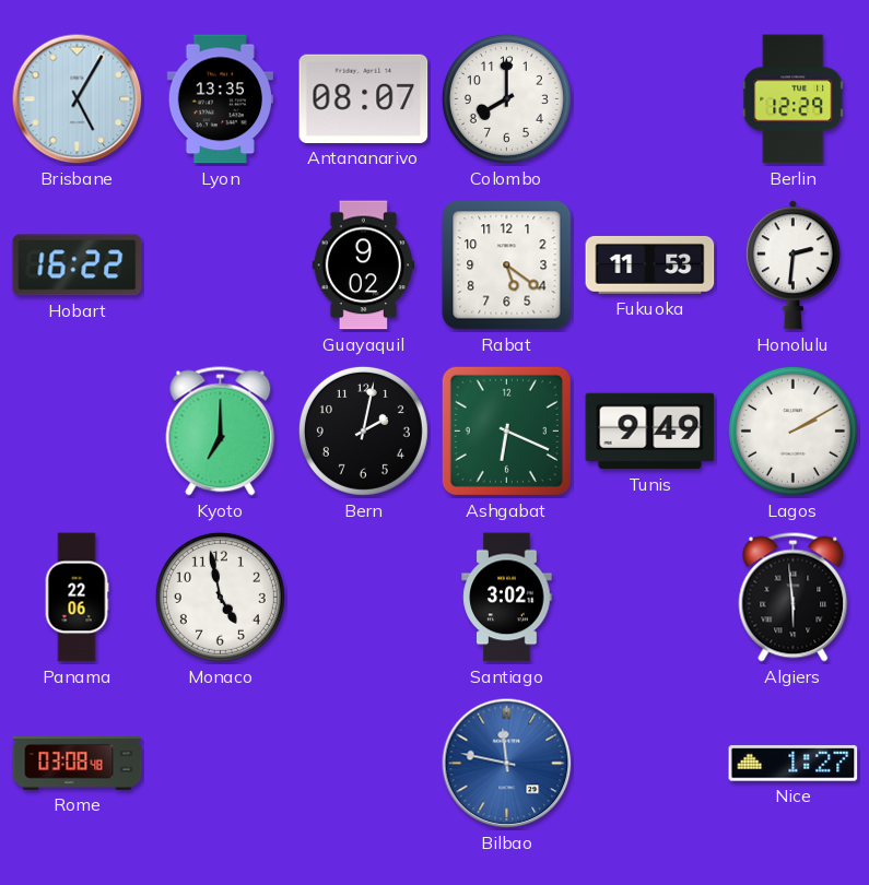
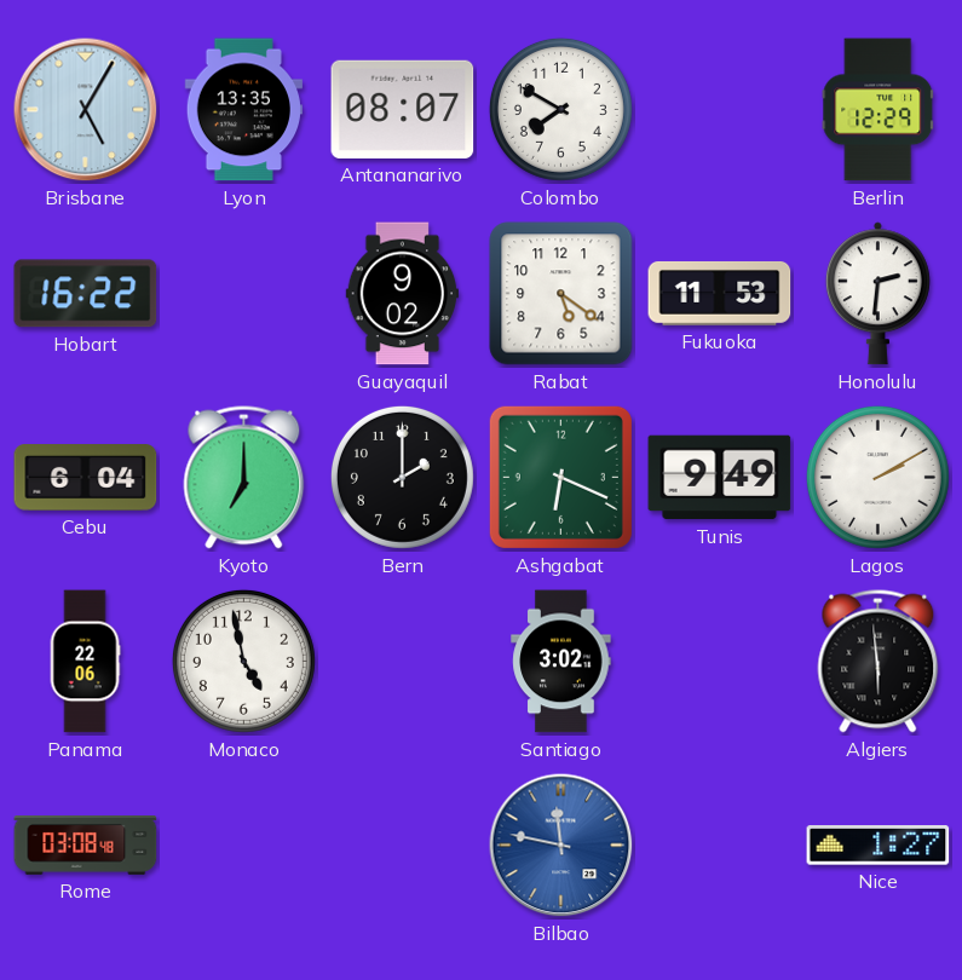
Colombo: 8:00 -> 7:50
Cebu: none -> 6:04
Bern: 2:02 -> 2:00
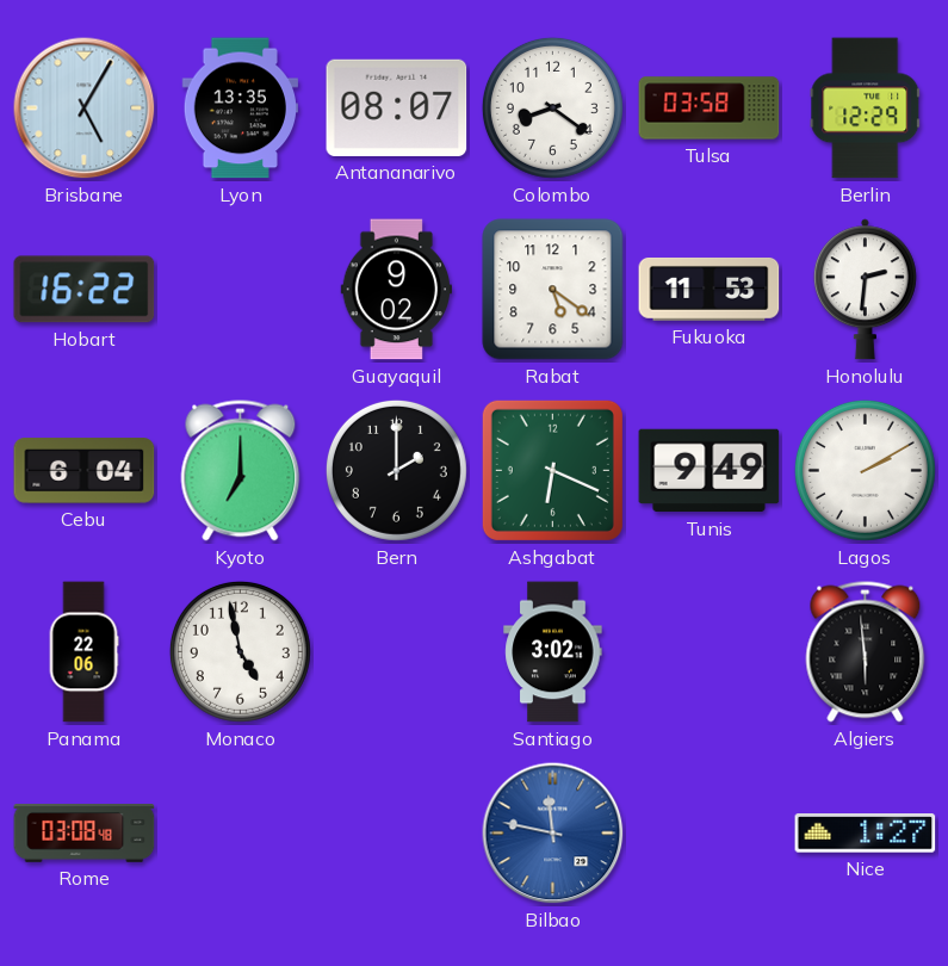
Colombo: 7:50 -> 8:21
Tulsa: none -> 03:58
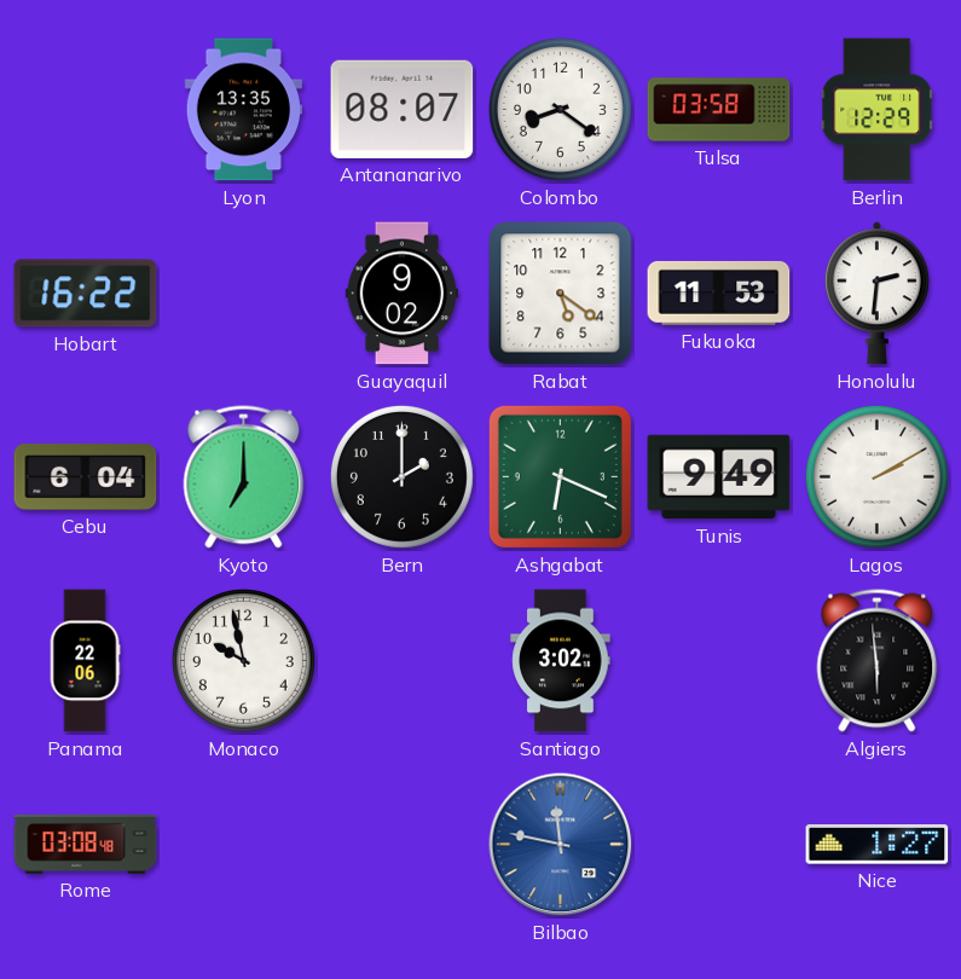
Brisbane: 5:05 -> none
Monaco: 4:58 -> 9:58
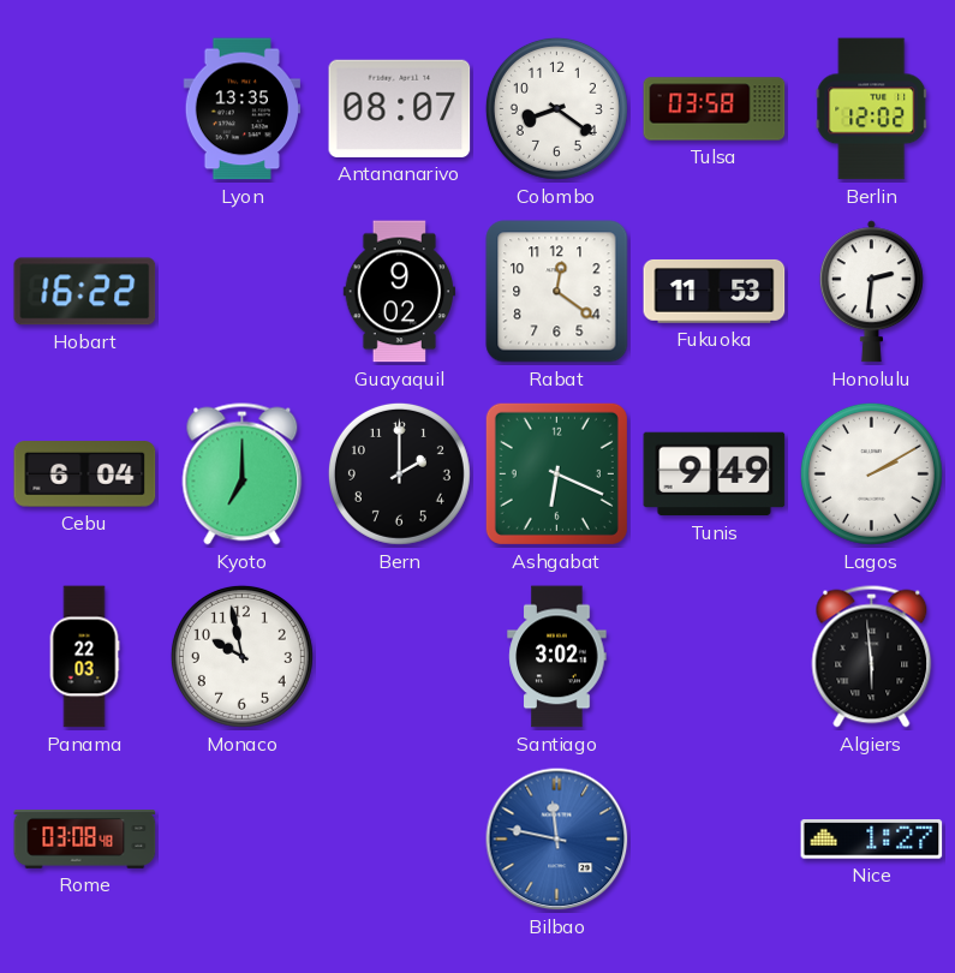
Berlin: 12:29 -> 12:02
Rabat: 5:21 -> 12:21
Panama: 22:06 -> 22:03
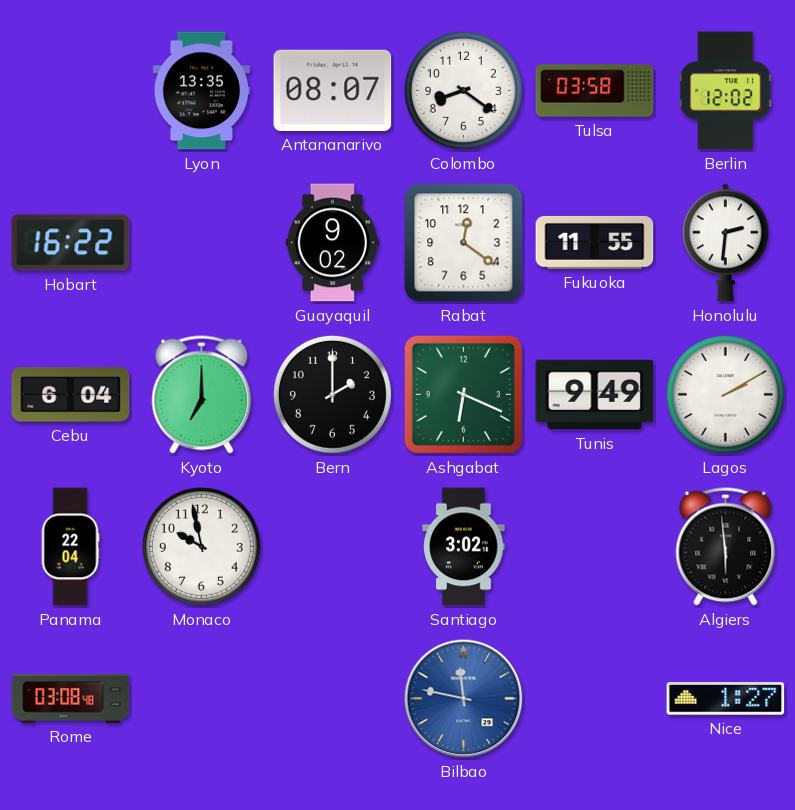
Fukuoka: 11:53 -> 11:55
Panama: 22:03 -> 22:04
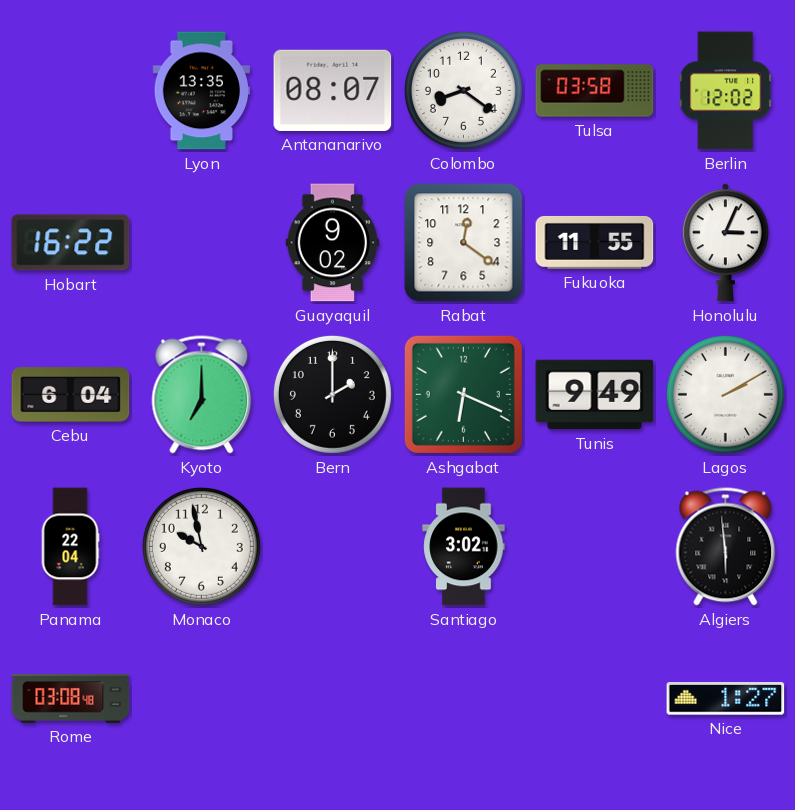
Honolulu: 2:31 -> 3:04
Bilbao: 11:47 -> none
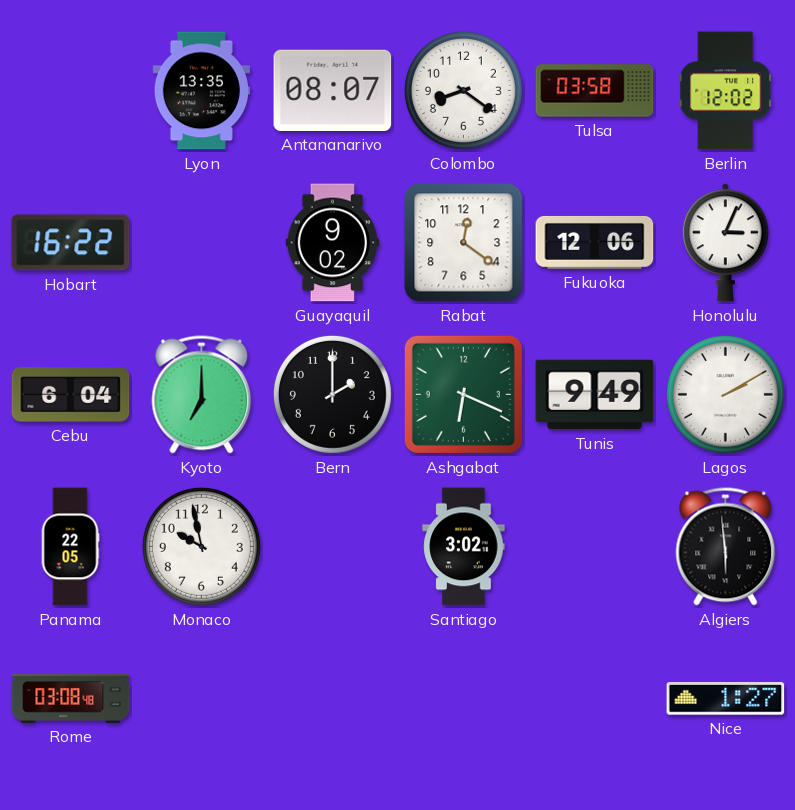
Fukuoka: 11:55 -> 12:06
Panama: 22:04 -> 22:05
